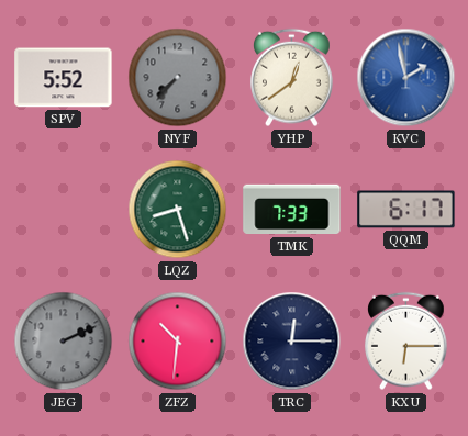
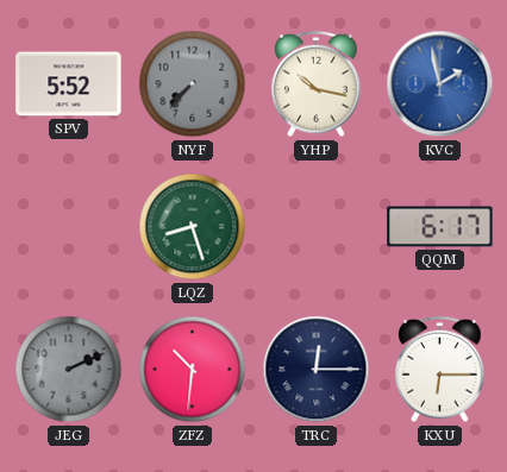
YHP: 12:39 -> 10:17
TMK: 7:33 -> none
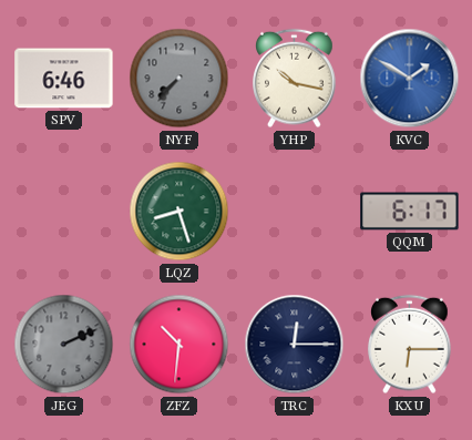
SPV: 5:52 -> 6:46
KVC: 1:58 -> 1:50
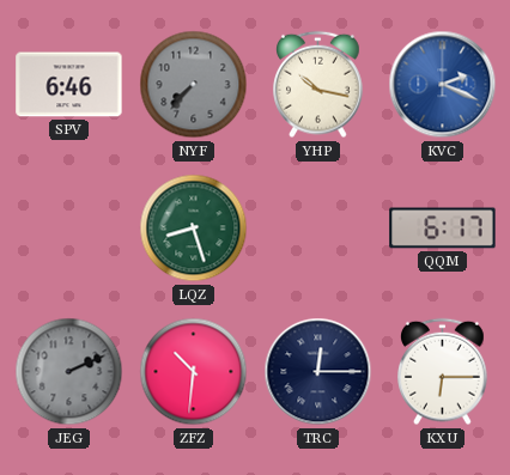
KVC: 1:50 -> 2:19
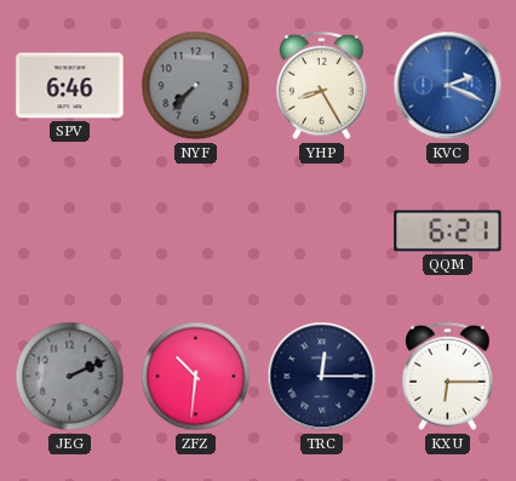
YHP: 10:17 -> 8:25
LQZ: 8:27 -> none
QQM: 6:17 -> 6:21
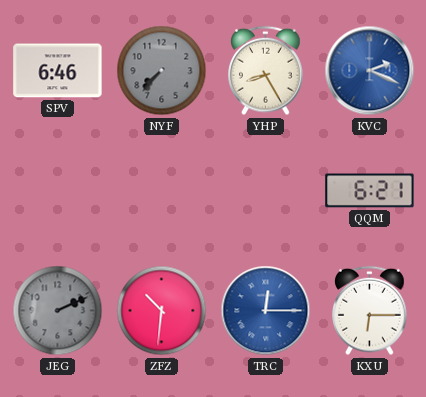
TRC dial: navy -> blue
